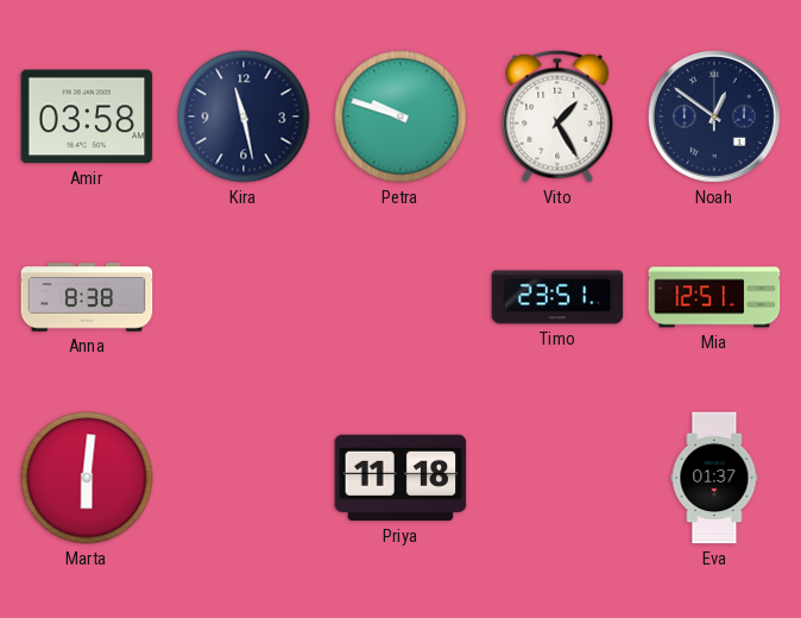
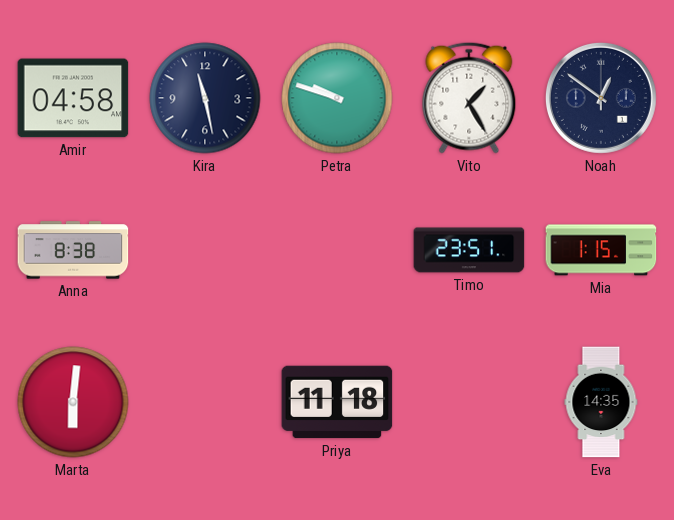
Amir: 03:58 -> 04:58
Mia: 12:51 -> 1:15
Eva: 01:37 -> 14:35
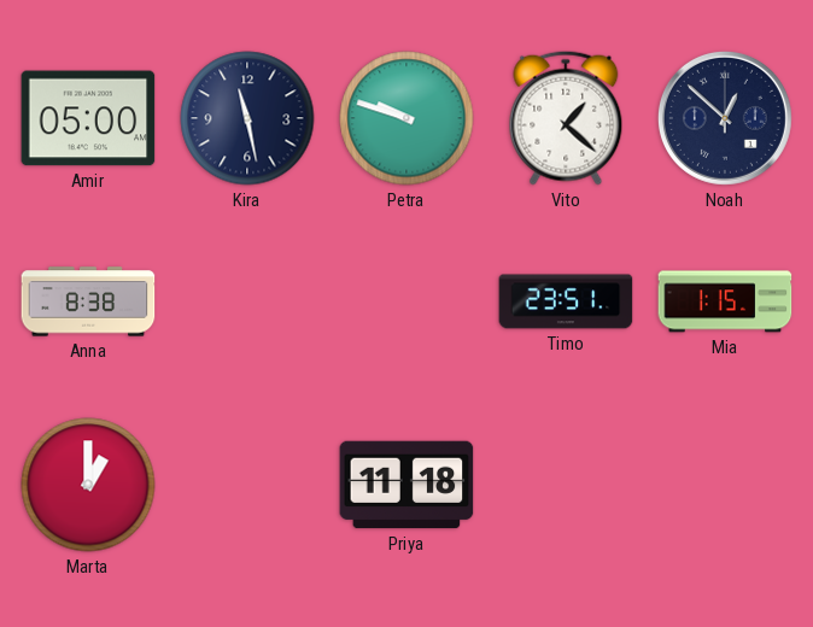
Amir: 04:58 -> 05:00
Vito: 1:25 -> 1:22
Noah: 12:51 -> 12:52
Marta: 6:01 -> 1:00
Eva: 14:35 -> none
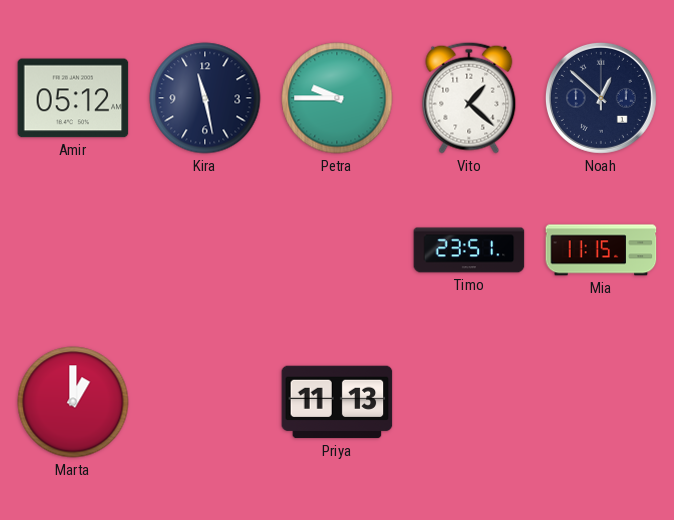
Amir: 05:00 -> 05:12
Petra: 9:48 -> 9:45
Anna: 8:38 -> none
Mia: 1:15 -> 11:15
Priya: 11:18 -> 11:13
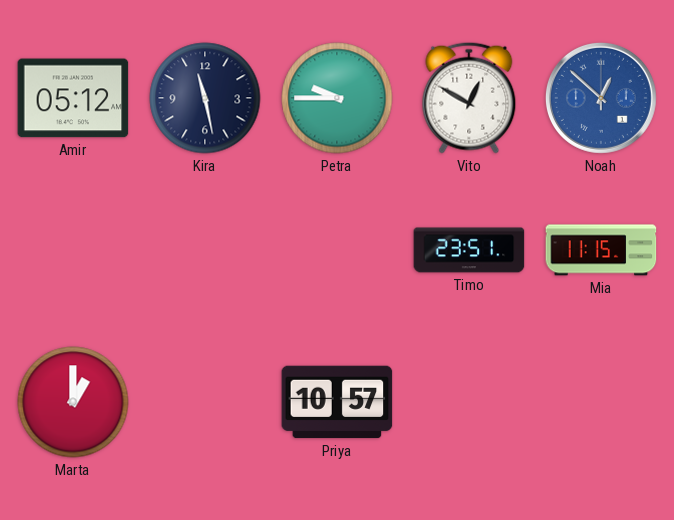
Vito: 1:22 -> 12:50
Noah dial: navy -> blue
Priya: 11:13 -> 10:57
